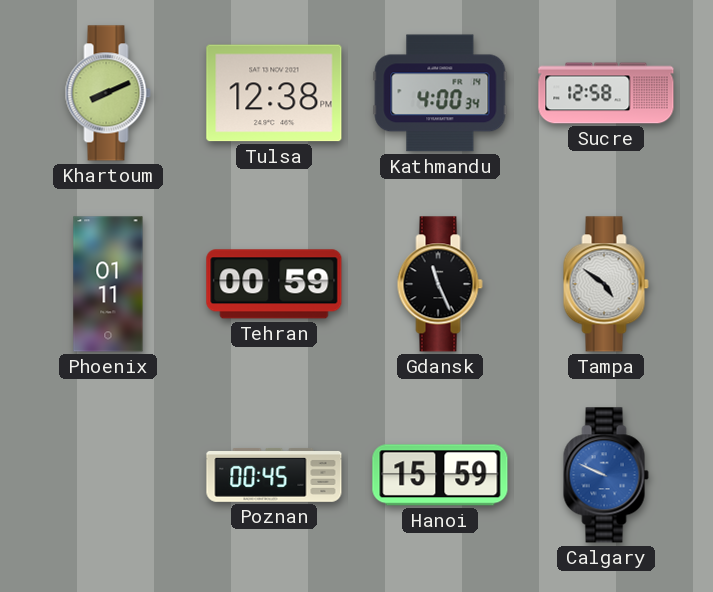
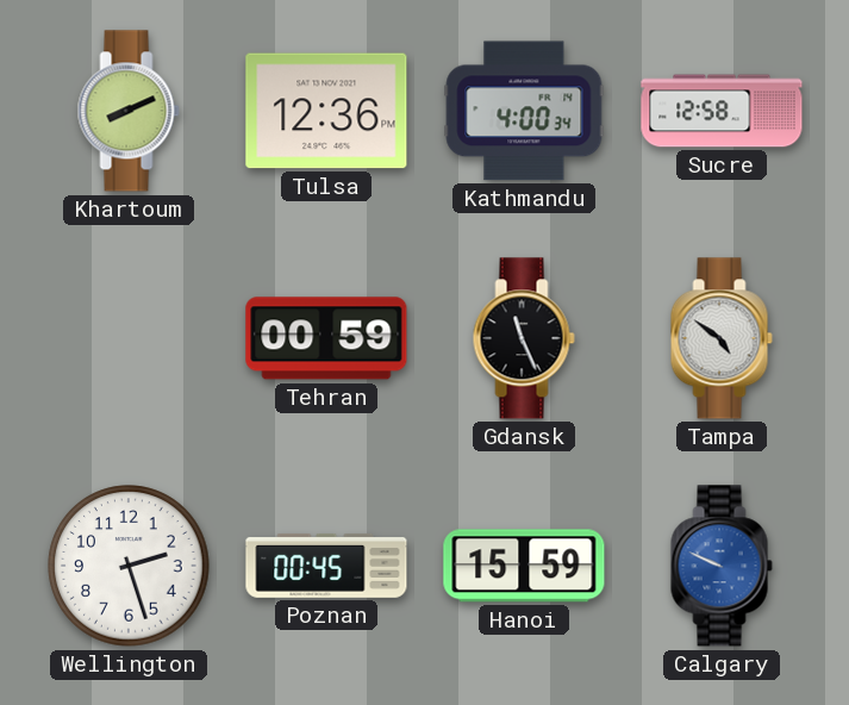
Tulsa: 12:38 -> 12:36
Phoenix: 01:11 -> none
Wellington: none -> 2:27
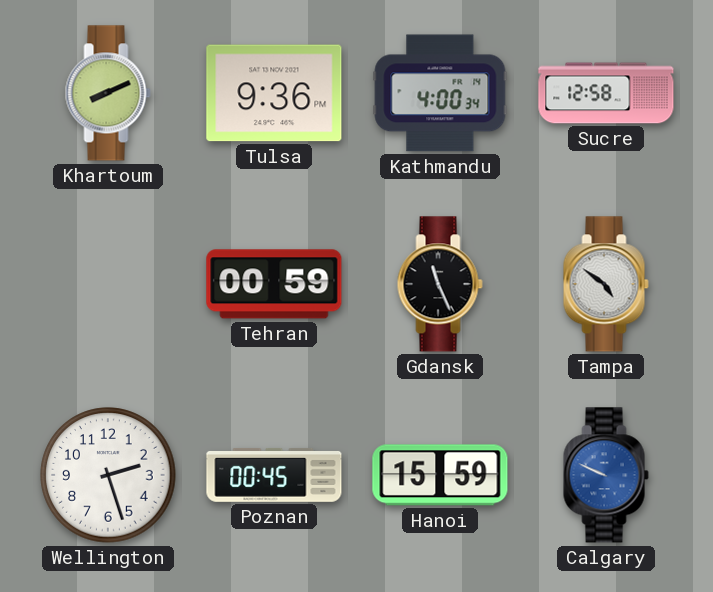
Tulsa: 12:36 -> 9:36
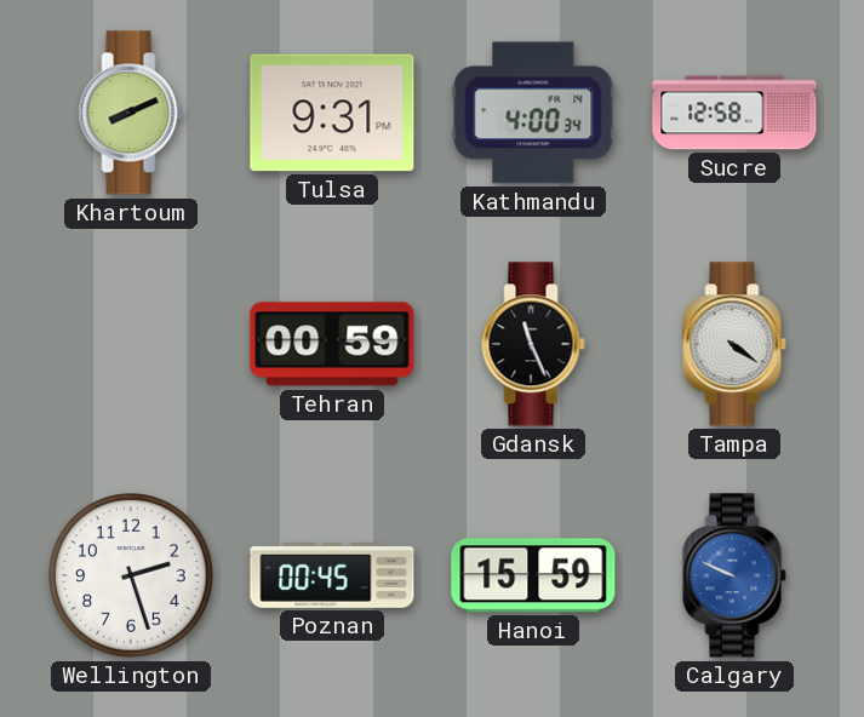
Tulsa: 9:36 -> 9:31
Tampa: 4:51 -> 4:21
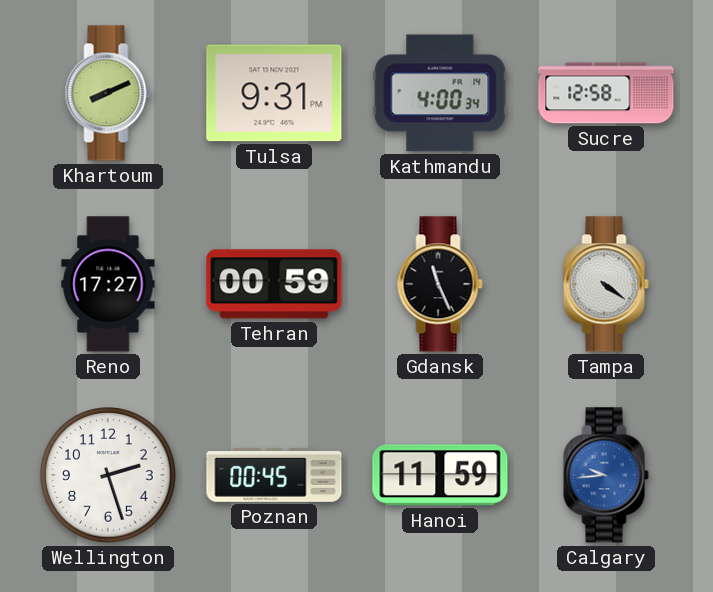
Reno: none -> 17:27
Hanoi: 15:59 -> 11:59
Calgary: 9:49 -> 9:44
